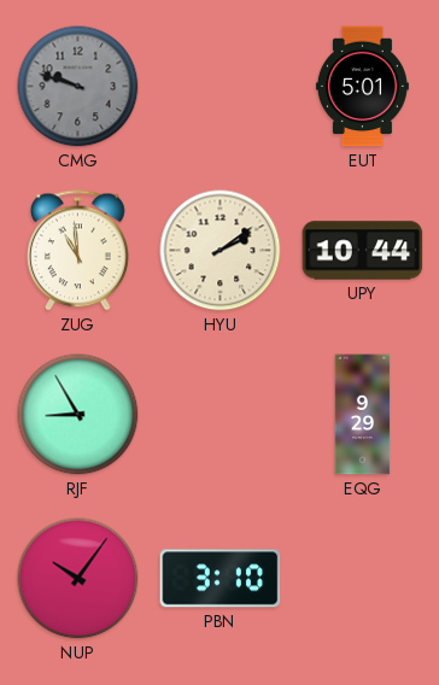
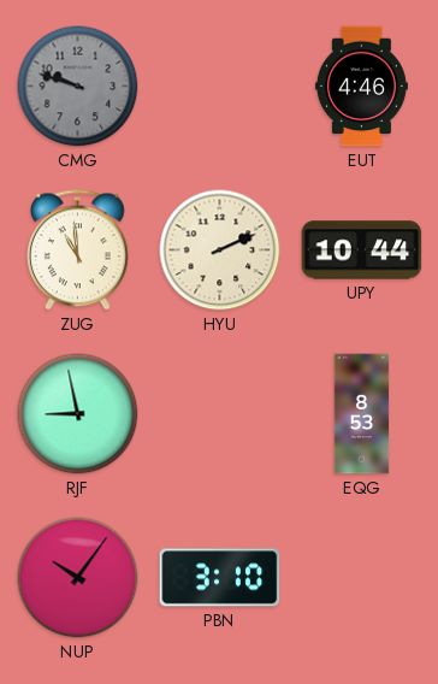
EUT: 5:01 -> 4:46
HYU: 2:09 -> 2:11
RJF: 8:55 -> 8:58
EQG: 9:29 -> 8:53
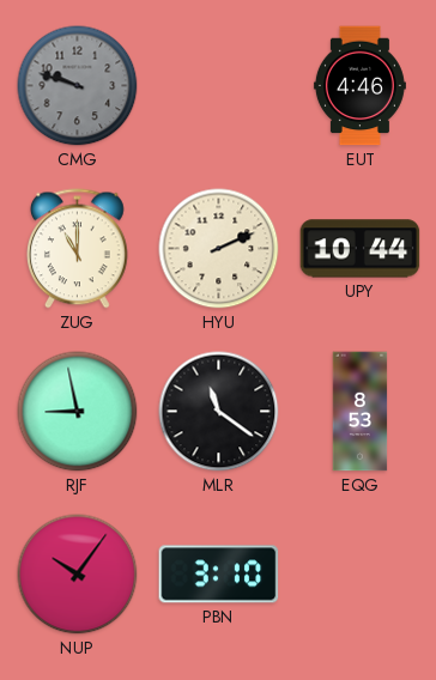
ZUG: 10:59 -> 11:00
MLR: none -> 11:21
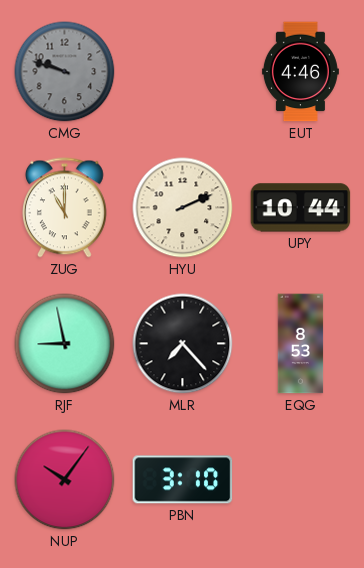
MLR: 11:21 -> 7:23
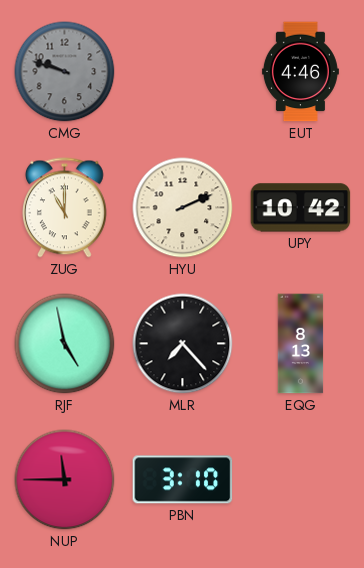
UPY: 10:44 -> 10:42
RJF: 8:58 -> 4:58
EQG: 8:53 -> 8:13
NUP: 10:06 -> 11:45
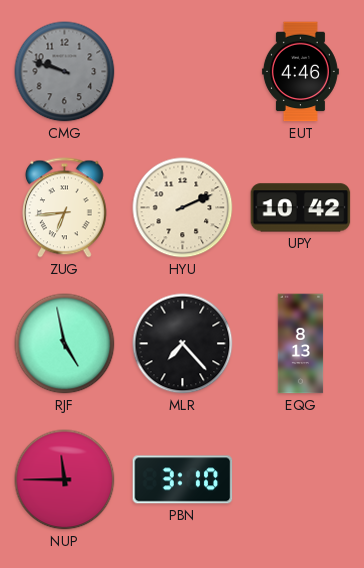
ZUG: 11:00 -> 6:44
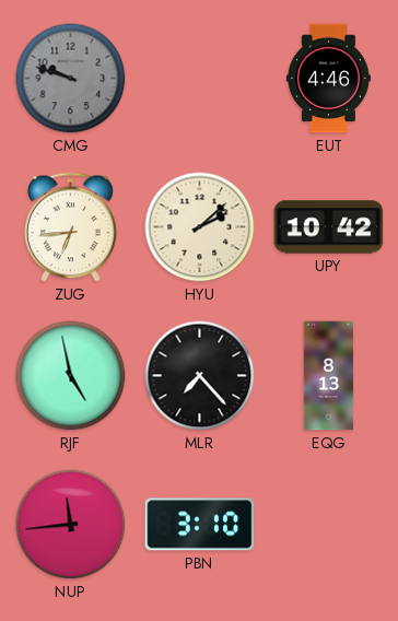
HYU: 2:11 -> 2:08
NUP: 11:45 -> 11:44
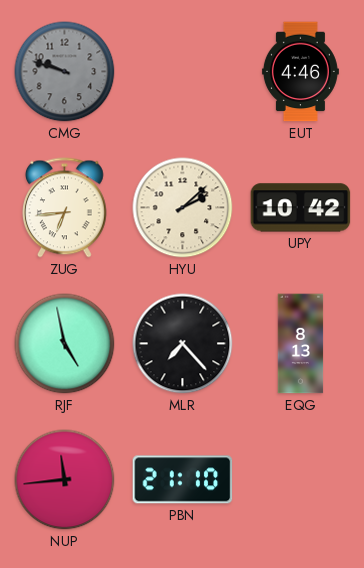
PBN: 3:10 -> 21:10
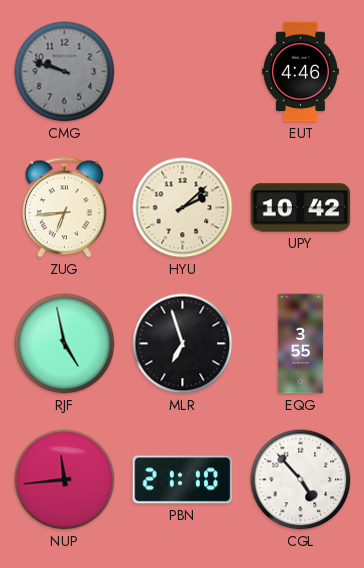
MLR: 7:23 -> 6:57
EQG: 8:13 -> 3:55
CGL: none -> 4:53
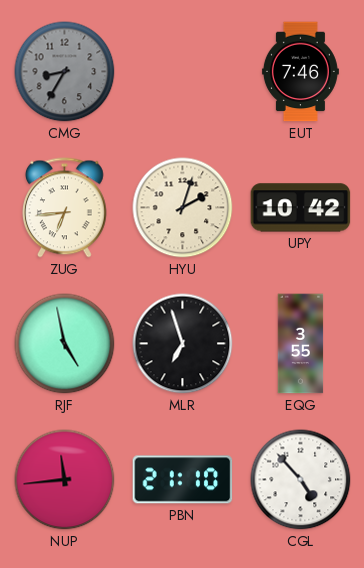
CMG: 9:48 -> 8:35
EUT: 4:46 -> 7:46
HYU: 2:08 -> 2:03
